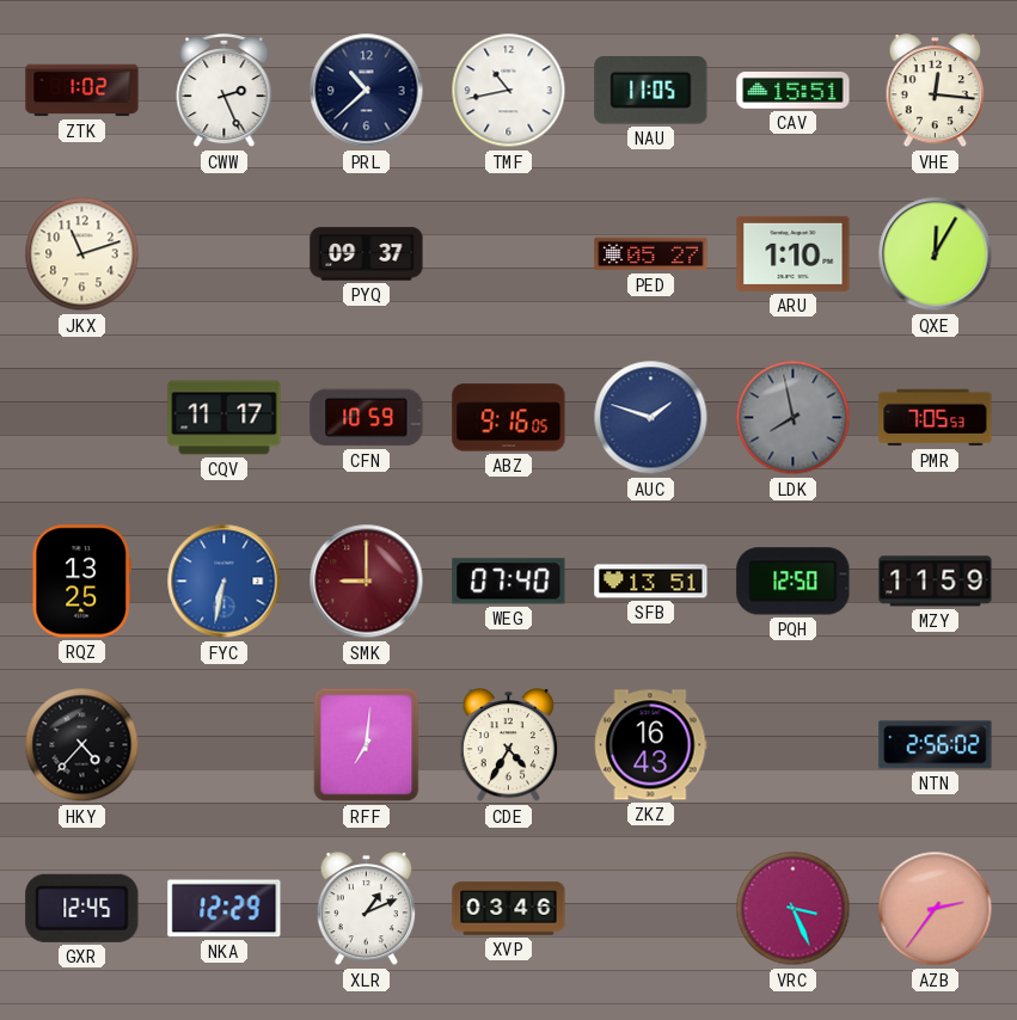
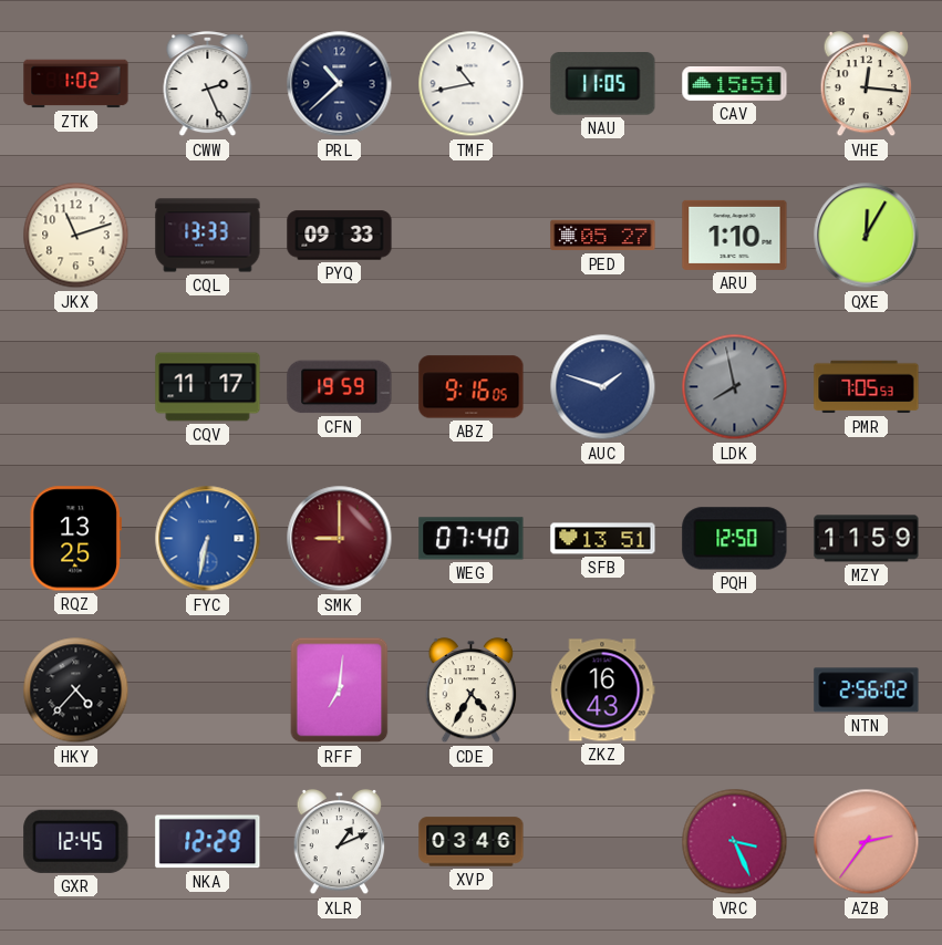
CQL: none -> 13:33
PYQ: 09:37 -> 09:33
CFN: 10:59 -> 19:59
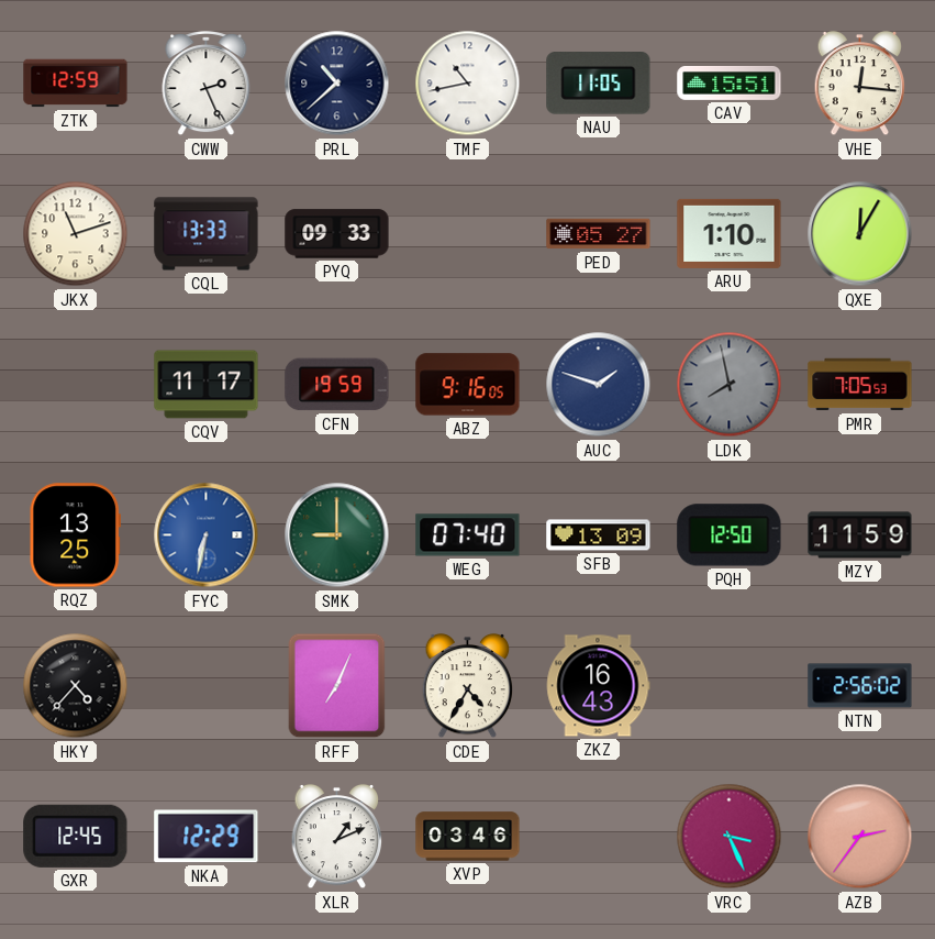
ZTK: 1:02 -> 12:59
SMK dial: burgundy -> green
SFB: 13:51 -> 13:09
RFF: 7:01 -> 7:04
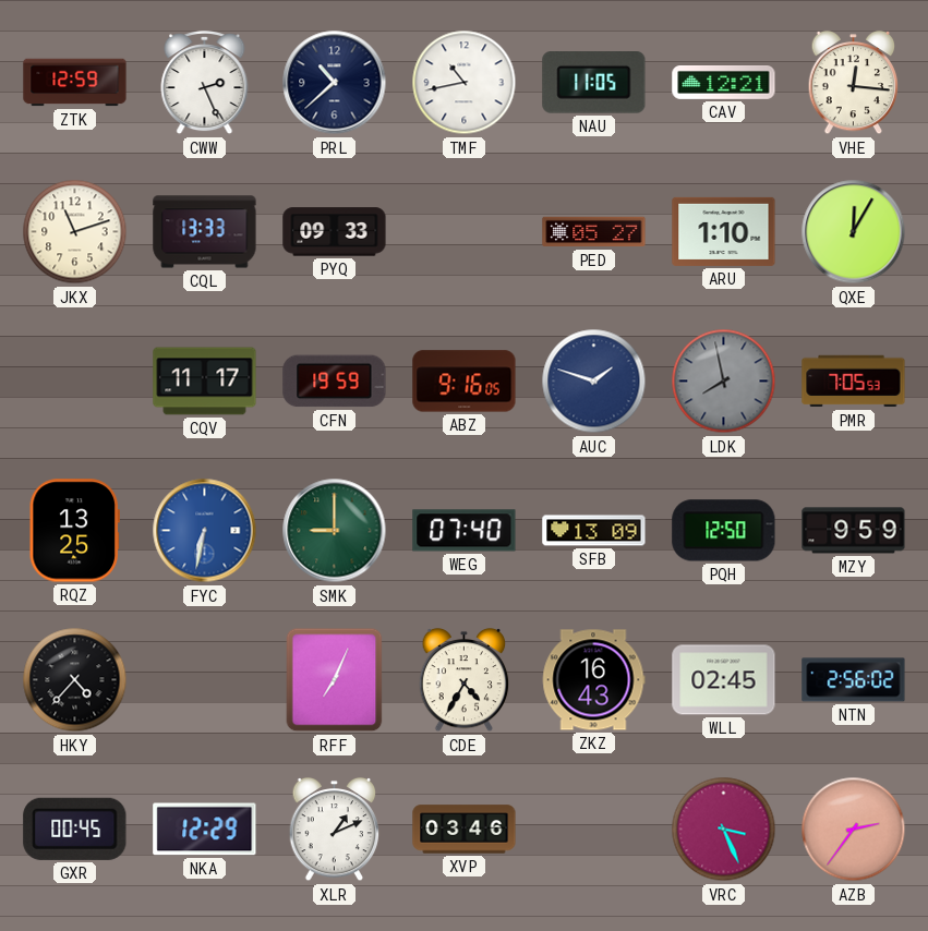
CAV: 15:51 -> 12:21
MZY: 11:59 -> 9:59
WLL: none -> 02:45
GXR: 12:45 -> 00:45
